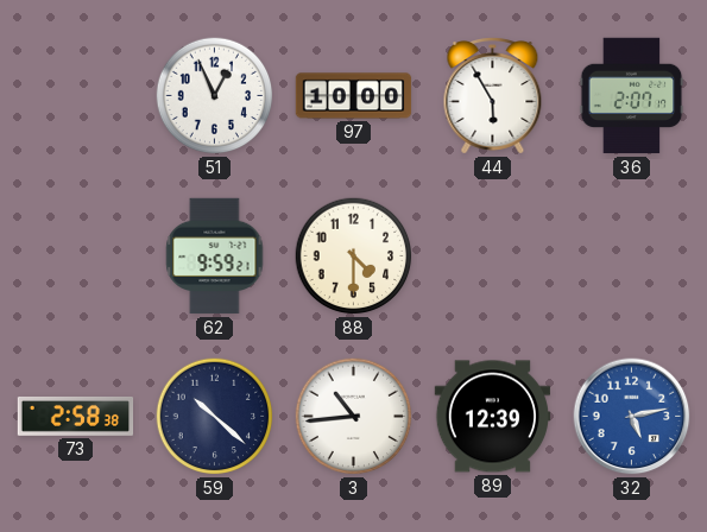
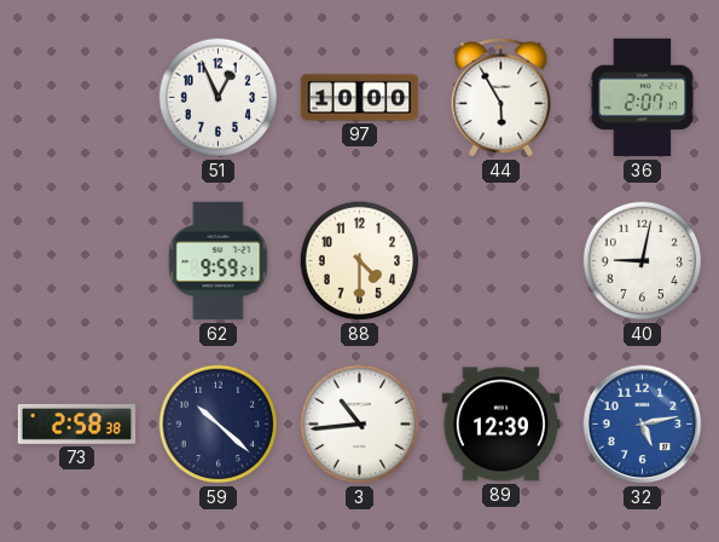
40: none -> 9:02
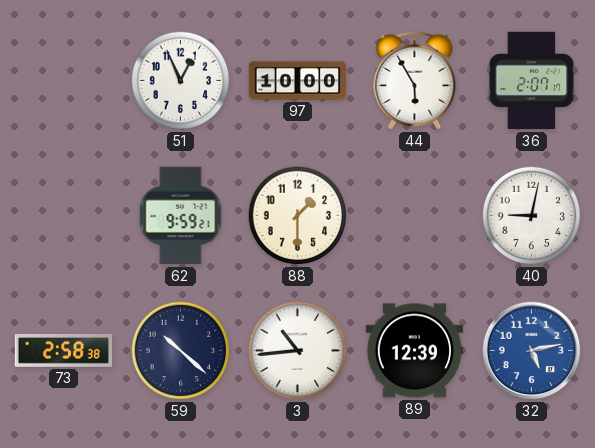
88: 4:30 -> 1:30
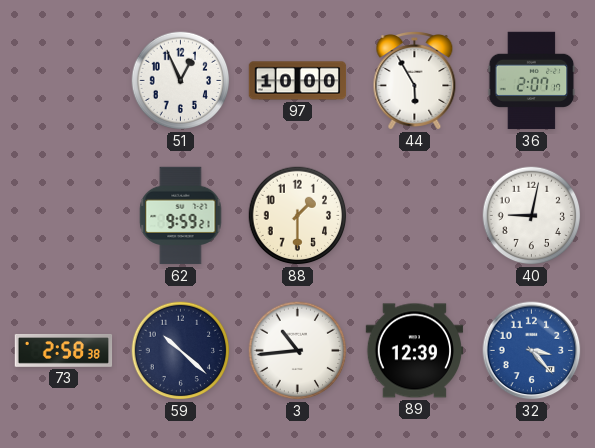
32: 5:13 -> 3:23
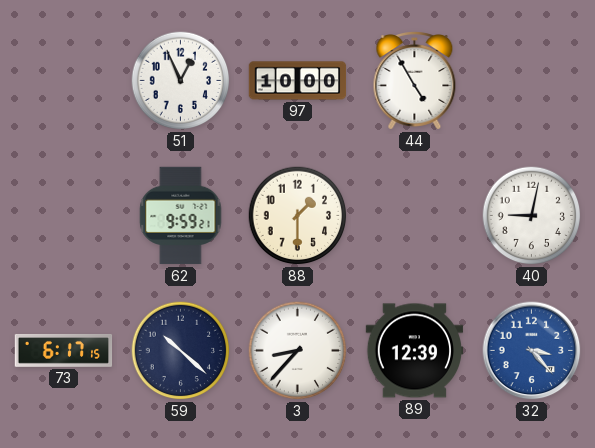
44: 5:55 -> 4:55
36: 2:07 -> none
73: 2:58 -> 6:17
3: 10:44 -> 8:37
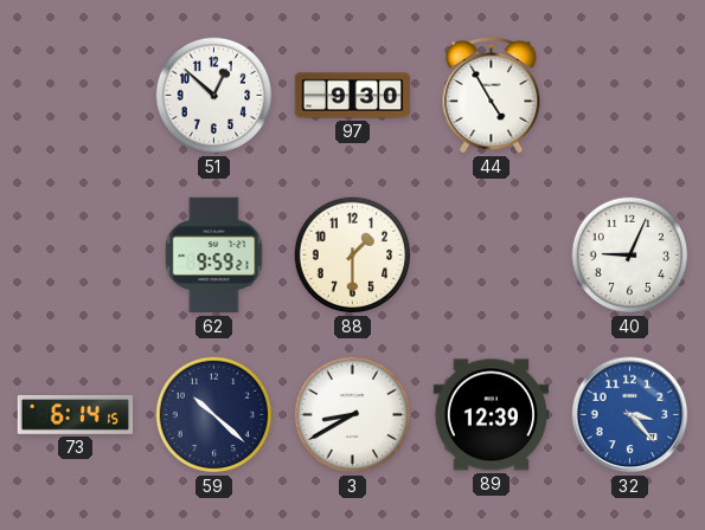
51: 12:56 -> 12:52
97: 10:00 -> 9:30
40: 9:02 -> 9:04
73: 6:17 -> 6:14
3: 8:37 -> 8:40
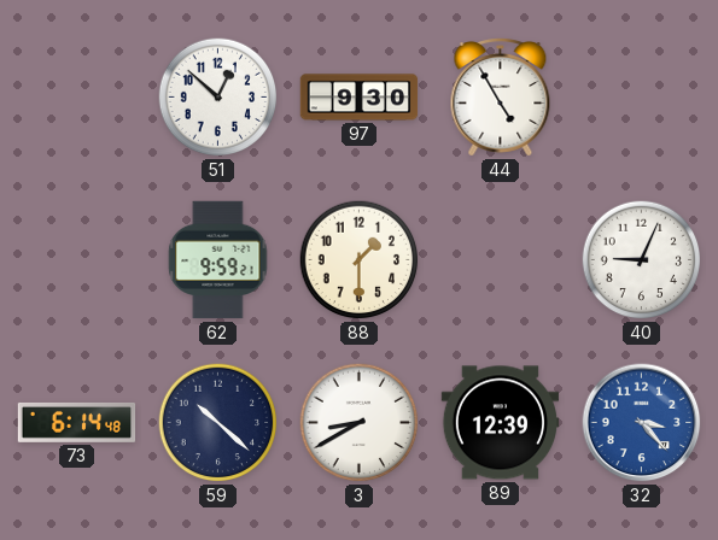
73: 6:14:15 -> 6:14:48
